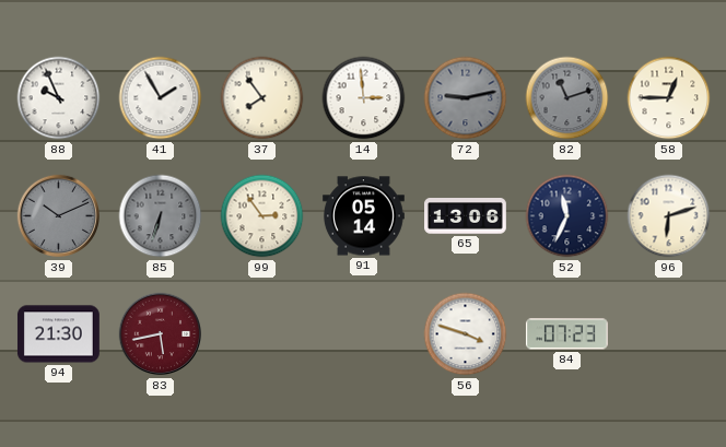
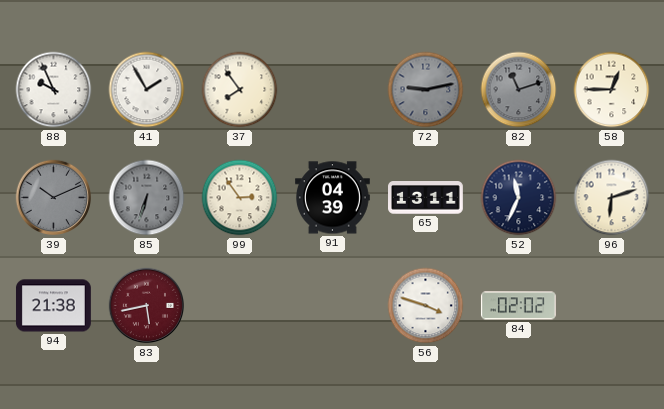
14: 2:59 -> none
91: 05:14 -> 04:39
65: 13:06 -> 13:11
94: 21:30 -> 21:38
84: 07:23 -> 02:02
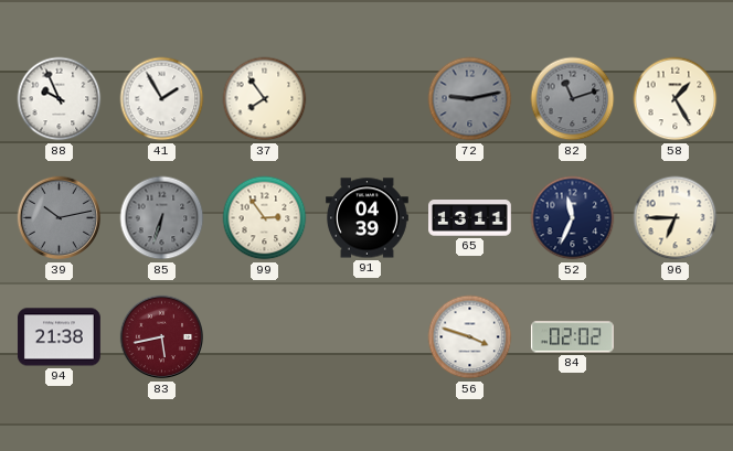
58: 12:45 -> 1:25
39: 10:11 -> 10:13
96: 6:12 -> 6:45
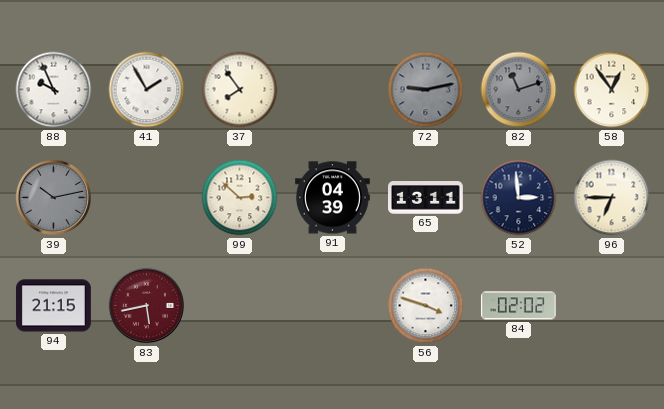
58: 1:25 -> 12:54
85: 6:33 -> none
99: 2:54 -> 2:52
52: 11:34 -> 2:59
94: 21:38 -> 21:15
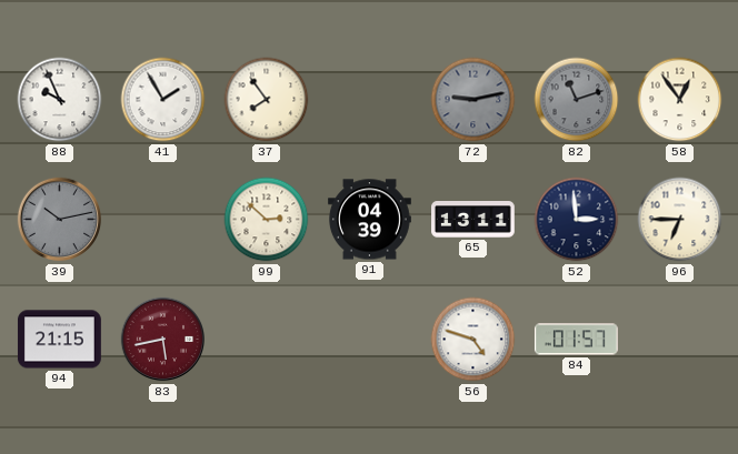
56: 3:48 -> 4:48
84: 02:02 -> 01:57
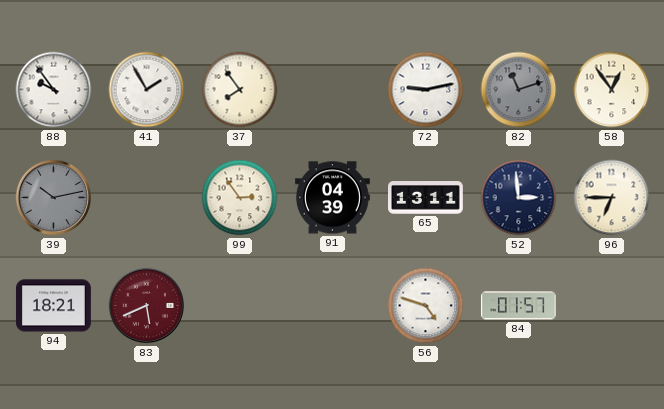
88: 9:56 -> 9:54
72 dial: grey -> white
99: 2:52 -> 2:54
94: 21:15 -> 18:21
83: 5:43 -> 5:41
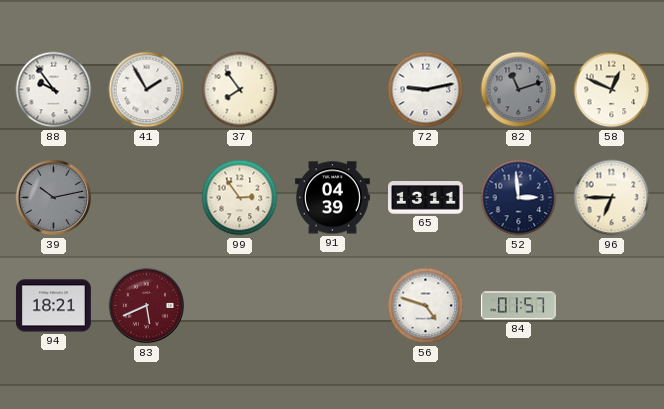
58: 12:54 -> 12:49
